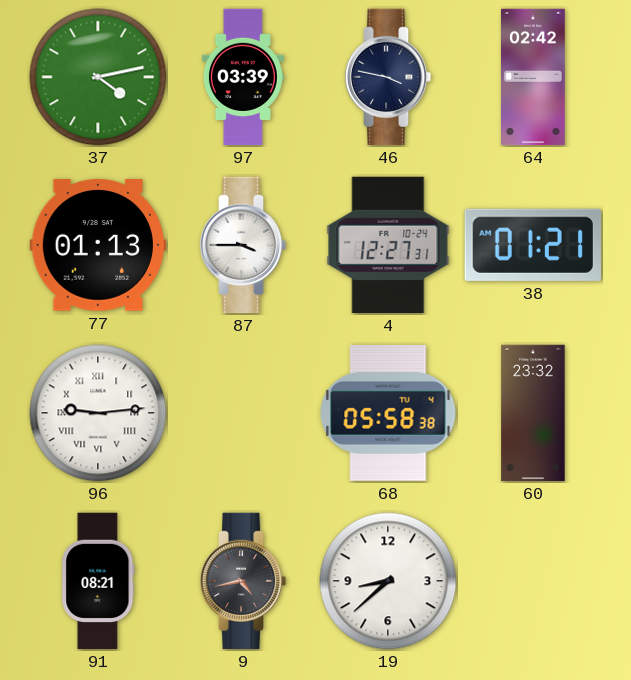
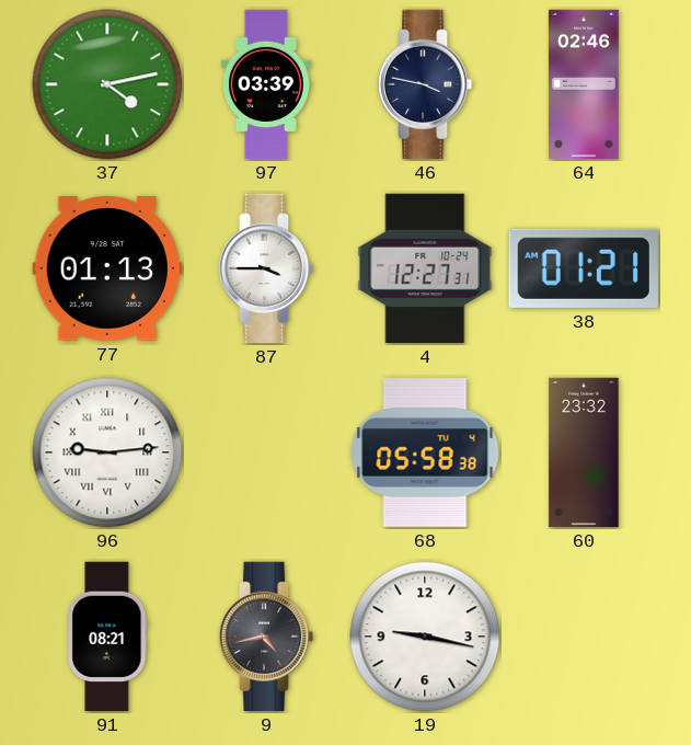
64: 02:42 -> 02:46
19: 8:38 -> 9:17
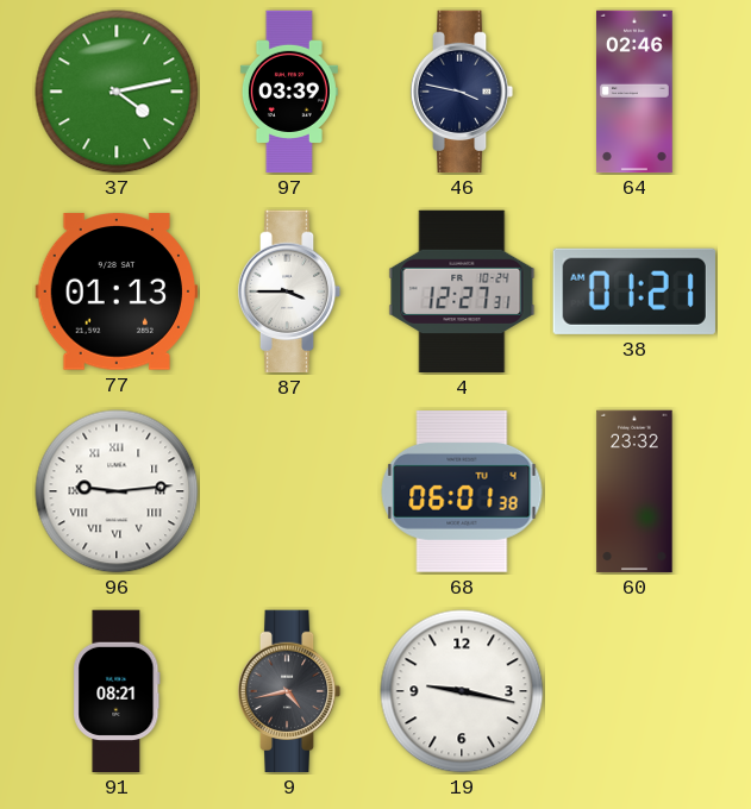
68: 05:58 -> 06:01
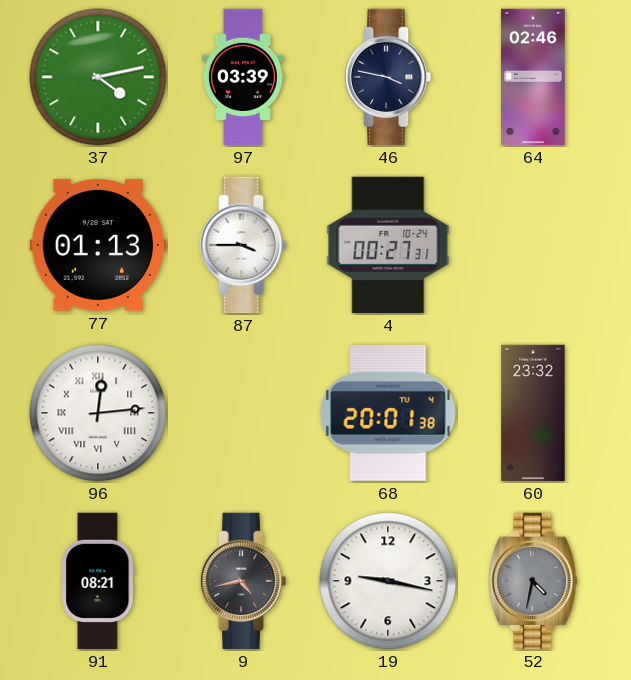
4: 12:27 -> 00:27
38: 01:21 -> none
96: 9:14 -> 12:14
68: 06:01 -> 20:01
52: none -> 4:32
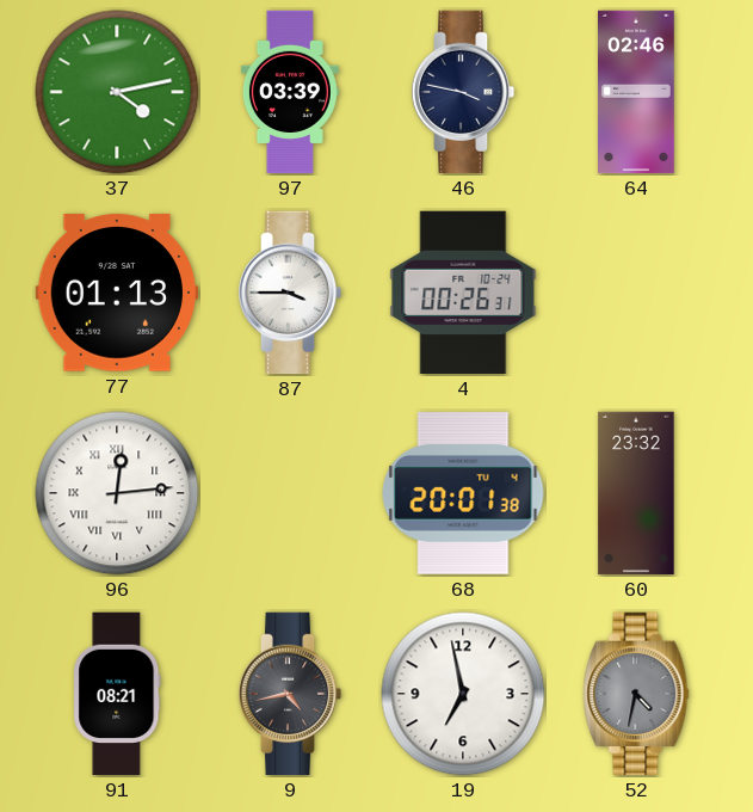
4: 00:27 -> 00:26
19: 9:17 -> 6:58
